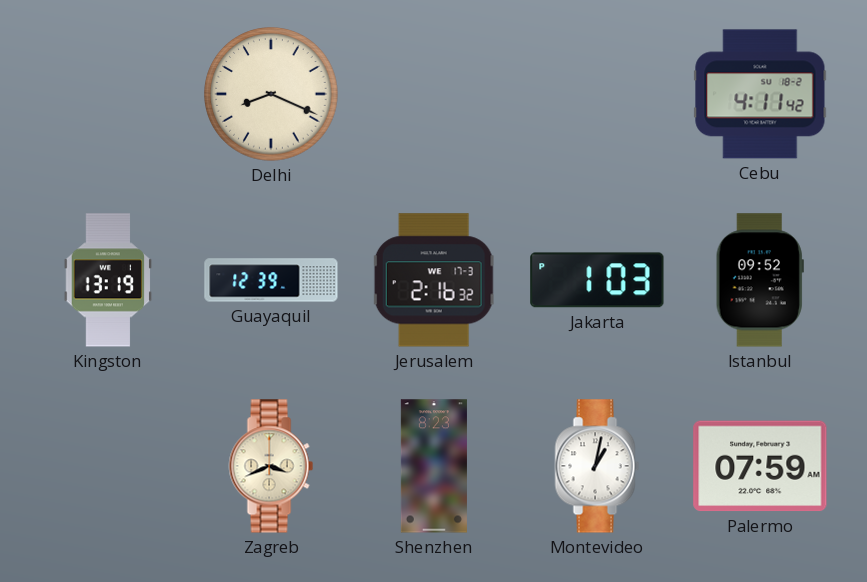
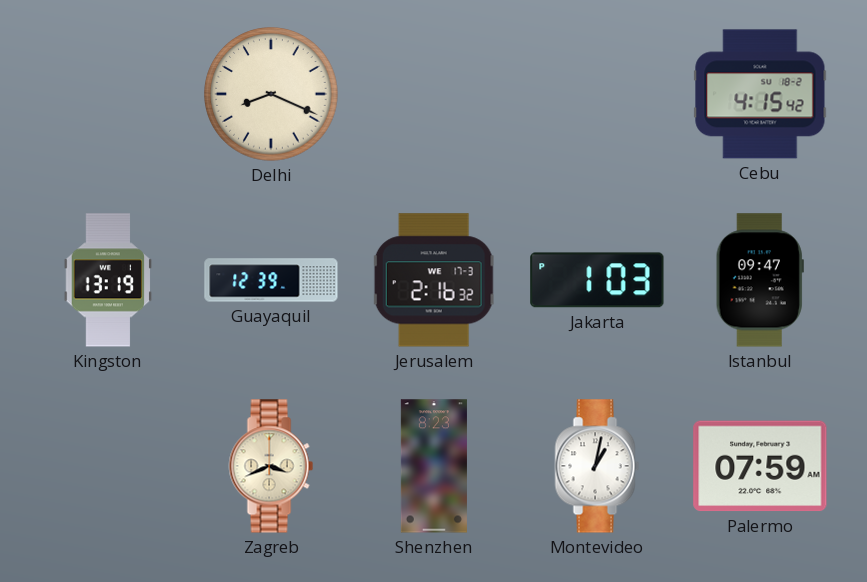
Cebu: 4:11 -> 4:15
Istanbul: 09:52 -> 09:47
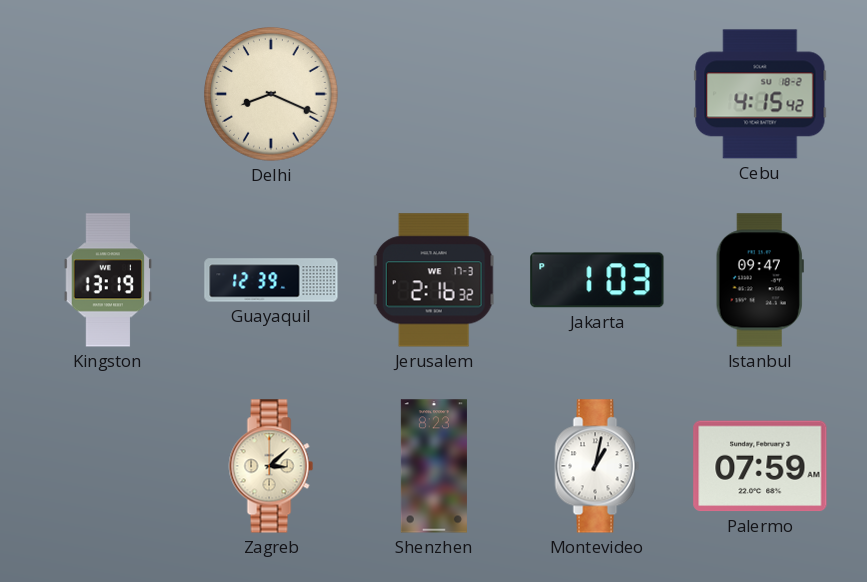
Zagreb: 3:41 -> 3:08
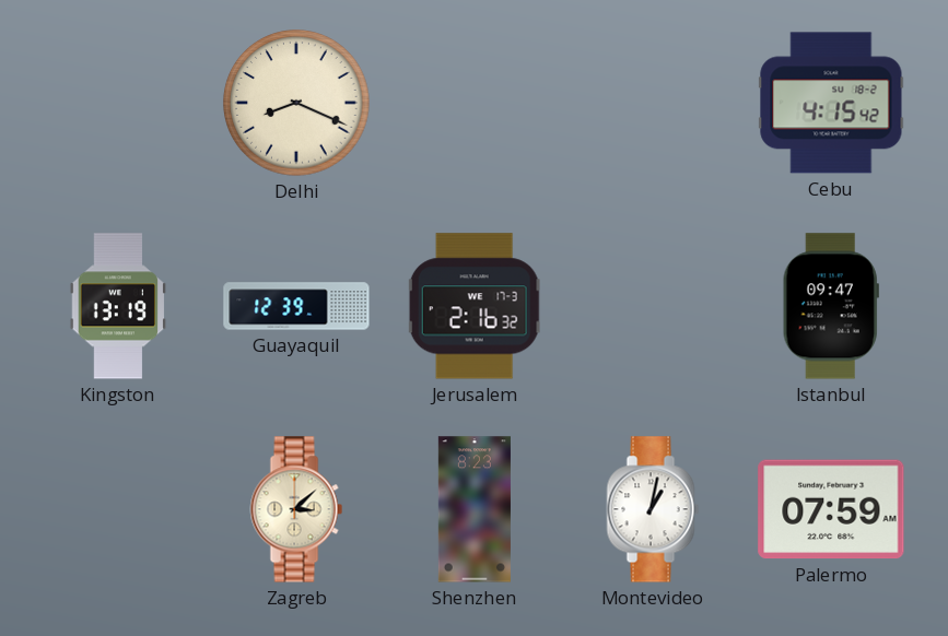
Jakarta: 1:03 -> none
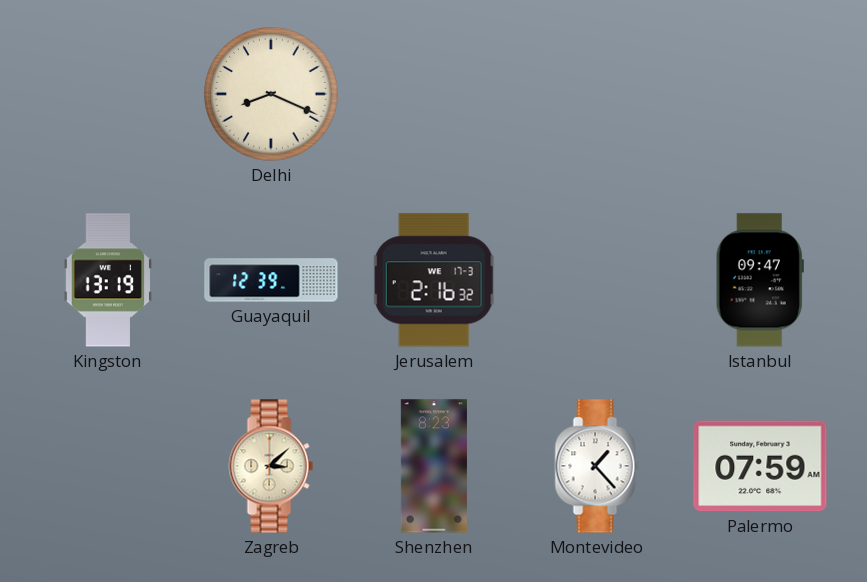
Cebu: 4:15 -> none
Montevideo: 1:02 -> 1:23
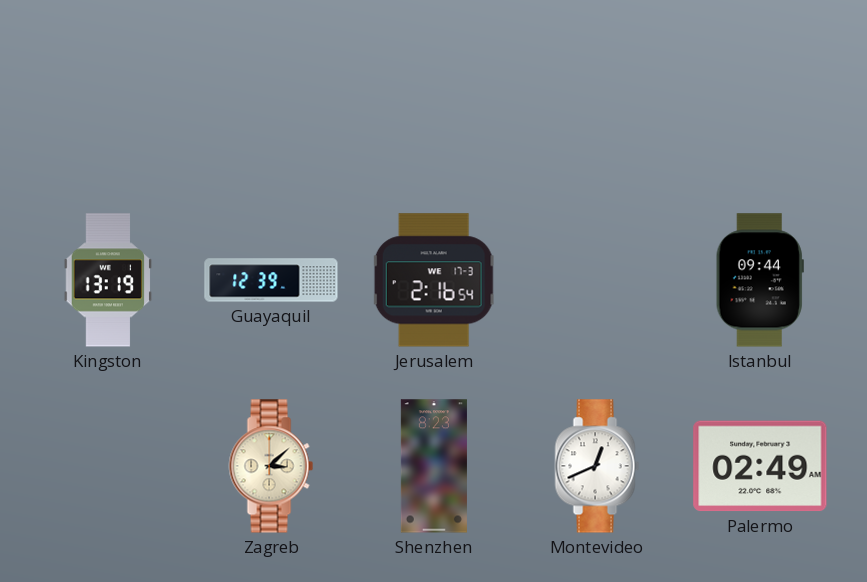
Delhi: 8:19 -> none
Jerusalem: 2:16:32 -> 2:16:54
Istanbul: 09:47 -> 09:44
Montevideo: 1:23 -> 12:41
Palermo: 07:59 -> 02:49
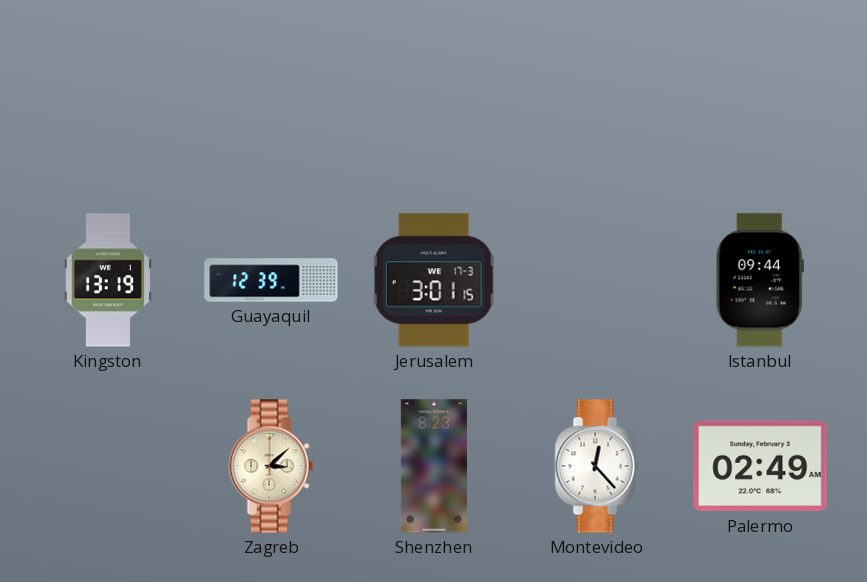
Jerusalem: 2:16 -> 3:01
Montevideo: 12:41 -> 12:23
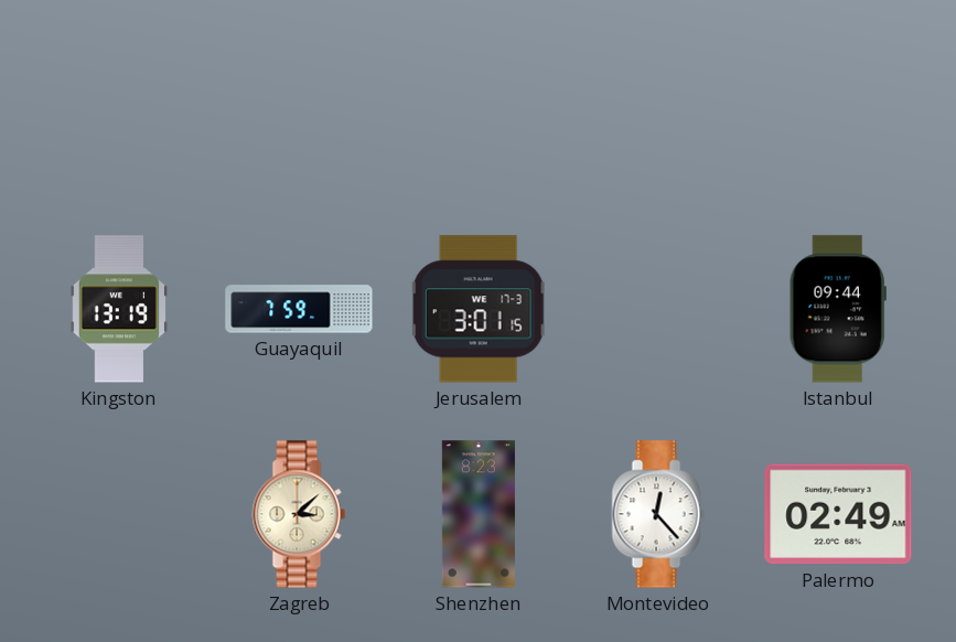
Guayaquil: 12:39 -> 7:59
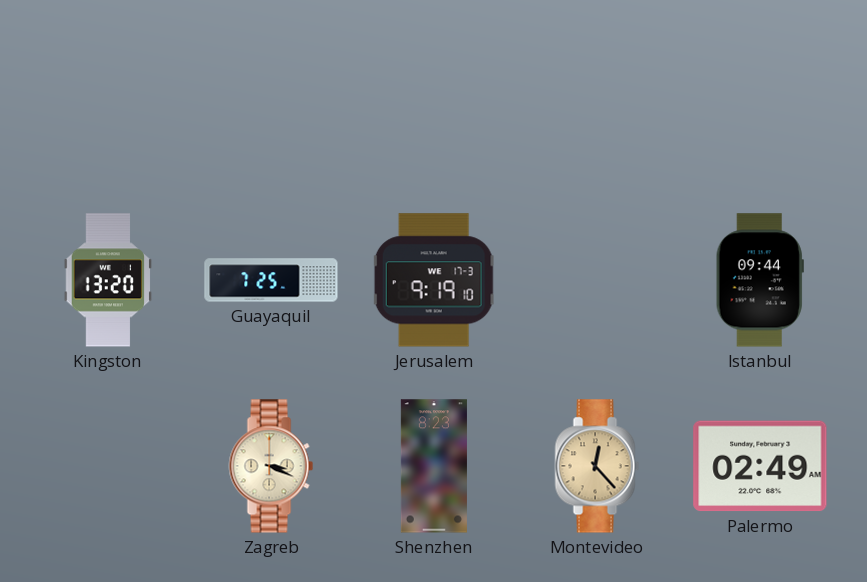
Kingston: 13:19 -> 13:20
Guayaquil: 7:59 -> 7:25
Jerusalem: 3:01 -> 9:19
Zagreb: 3:08 -> 3:19
Montevideo dial: white -> champagne
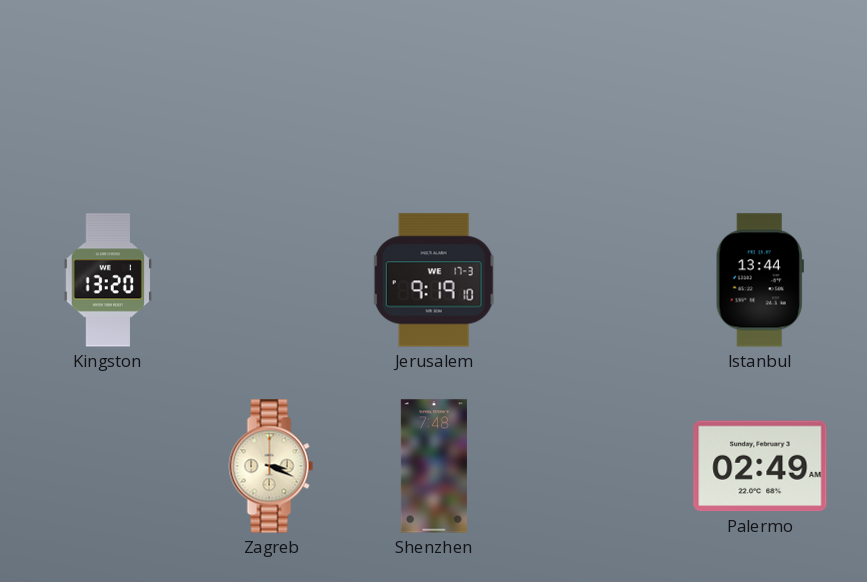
Guayaquil: 7:25 -> none
Istanbul: 09:44 -> 13:44
Shenzhen: 8:23 -> 7:48
Montevideo: 12:23 -> none
